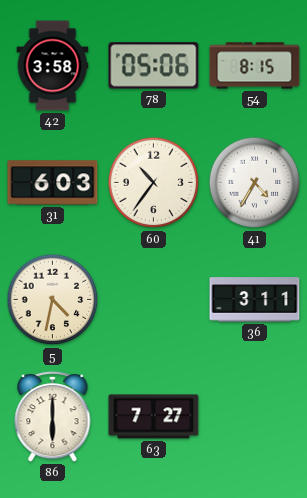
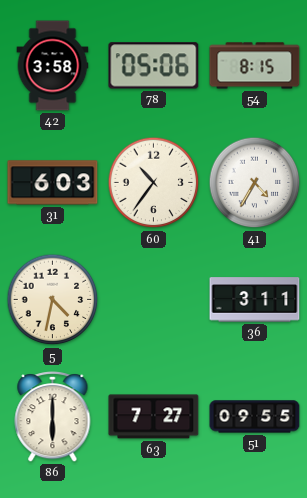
51: none -> 09:55
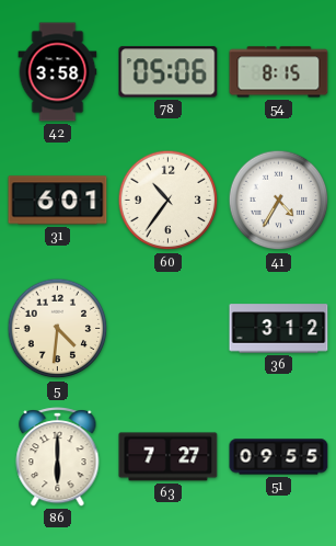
31: 6:03 -> 6:01
5: 4:32 -> 4:31
36: 3:11 -> 3:12
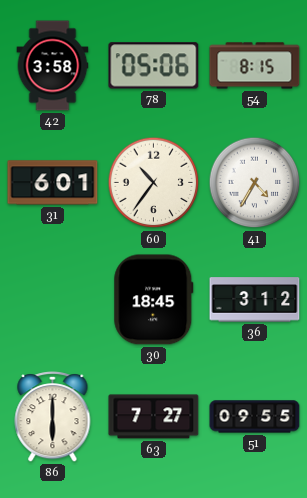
5: 4:31 -> none
30: none -> 18:45
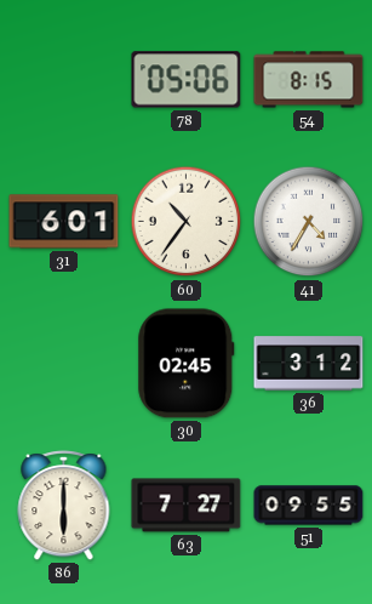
42: 3:58 -> none
30: 18:45 -> 02:45
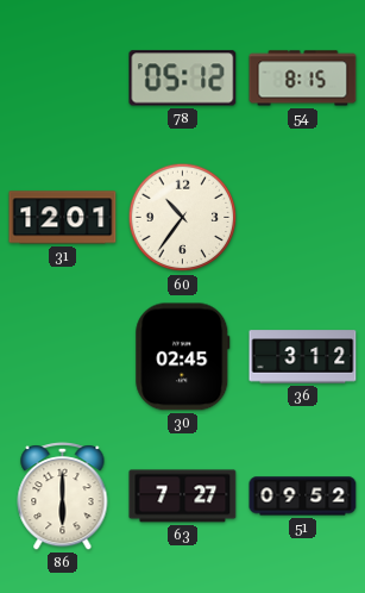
78: 05:06 -> 05:12
31: 6:01 -> 12:01
41: 4:35 -> none
51: 09:55 -> 09:52
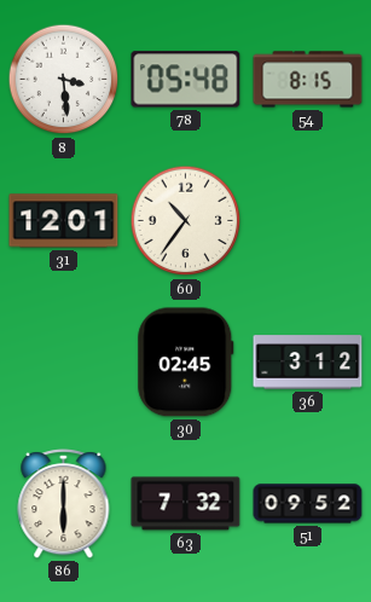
8: none -> 3:29
78: 05:12 -> 05:48
63: 7:27 -> 7:32
